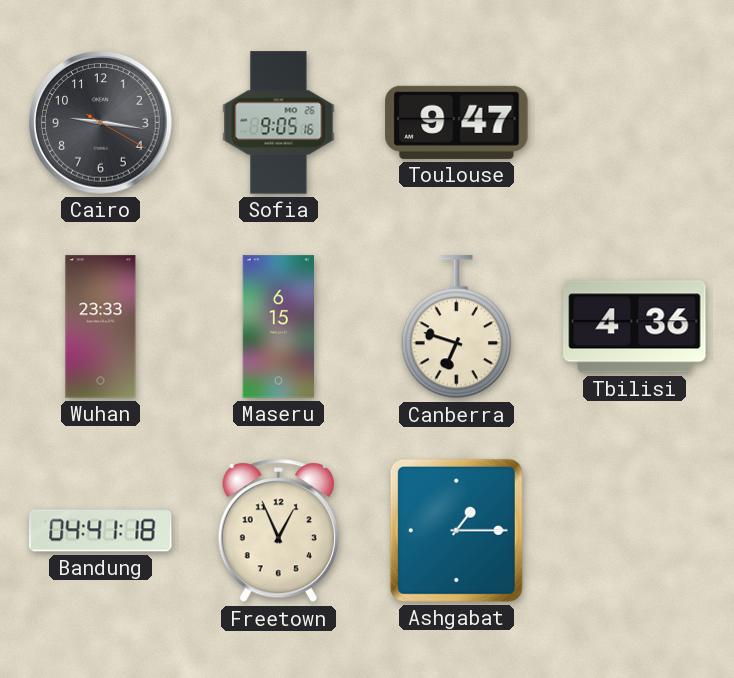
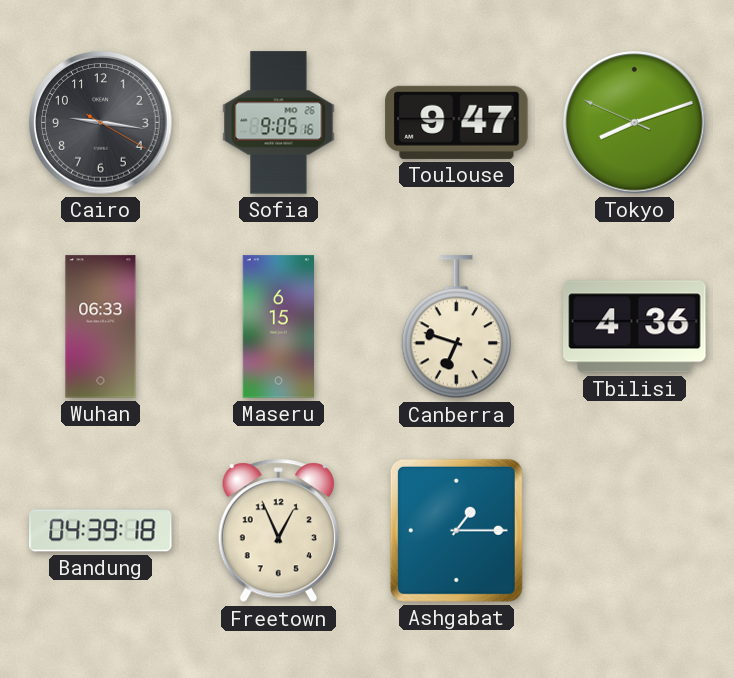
Tokyo: none -> 8:11
Wuhan: 23:33 -> 06:33
Bandung: 04:41 -> 04:39
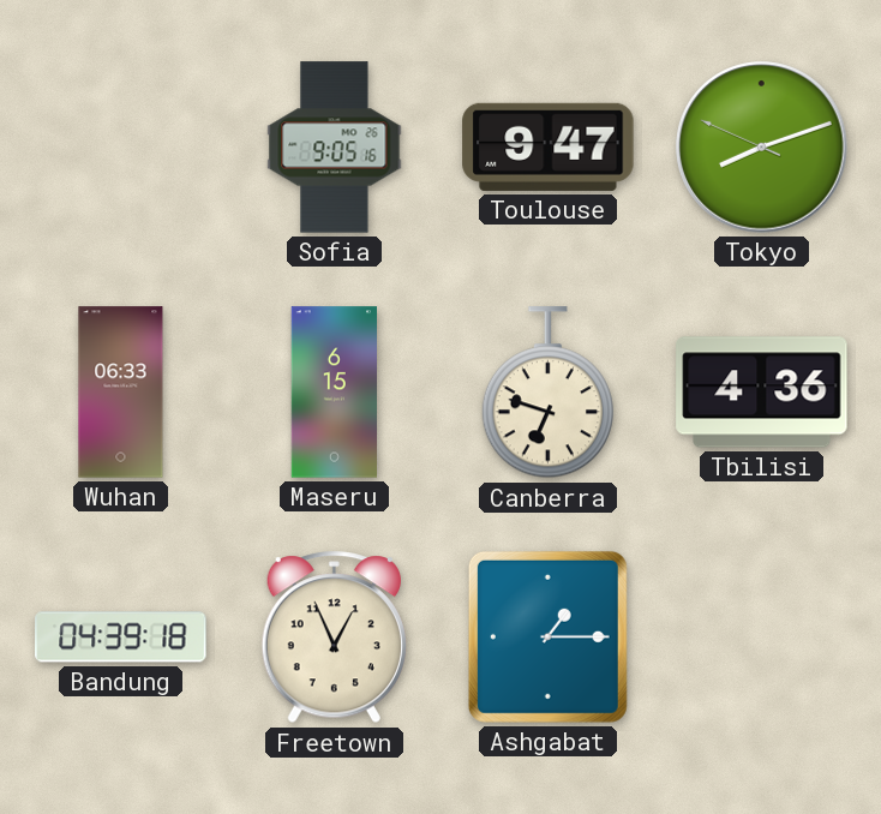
Cairo: 9:16 -> none
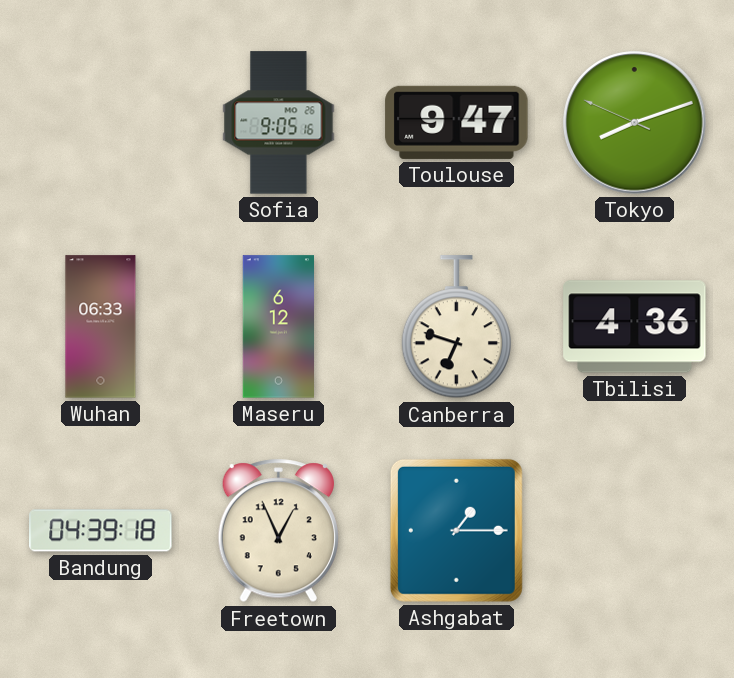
Maseru: 6:15 -> 6:12
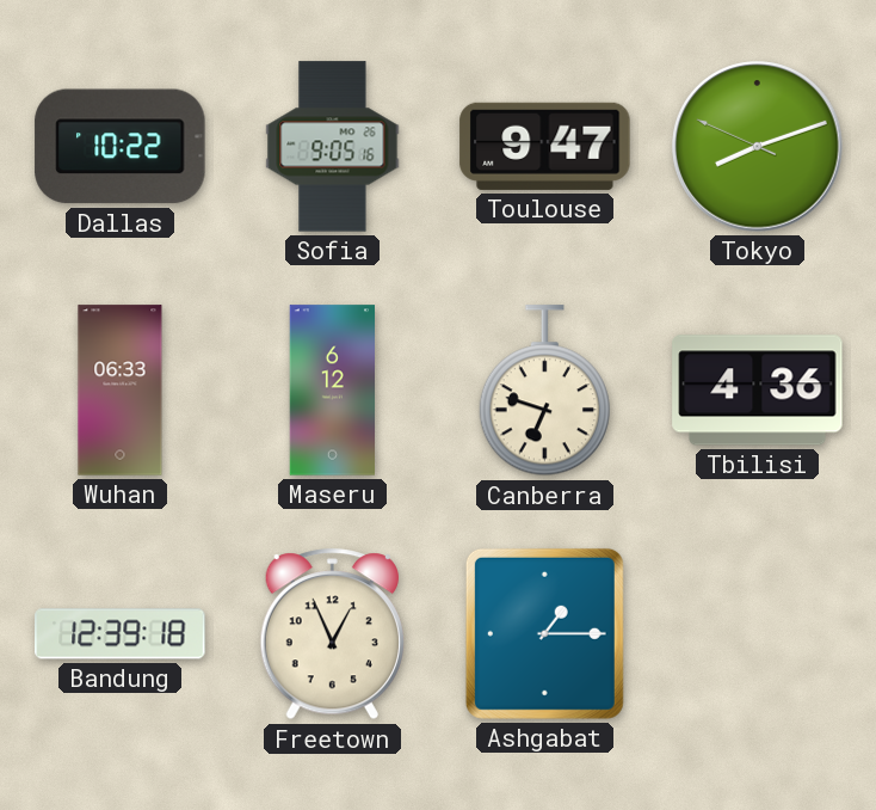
Dallas: none -> 10:22
Bandung: 04:39 -> 12:39
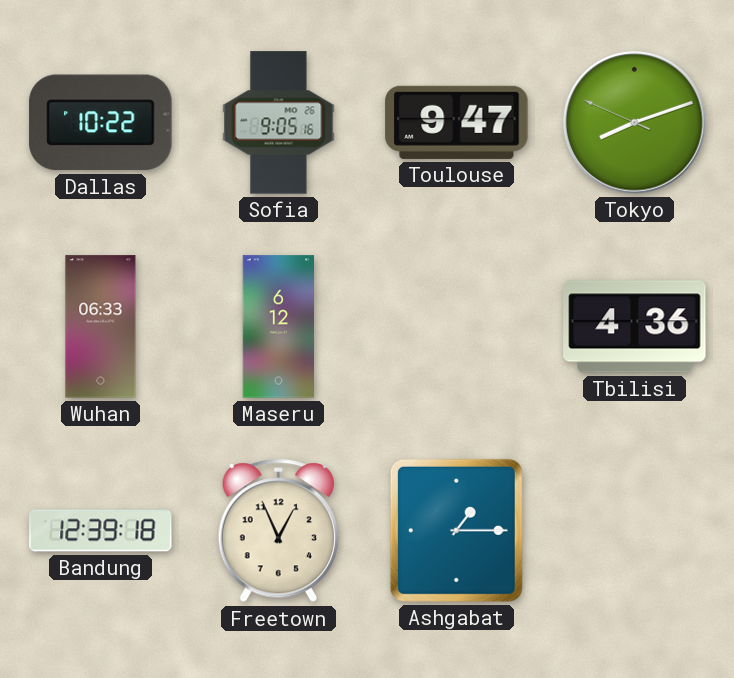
Canberra: 6:48 -> none
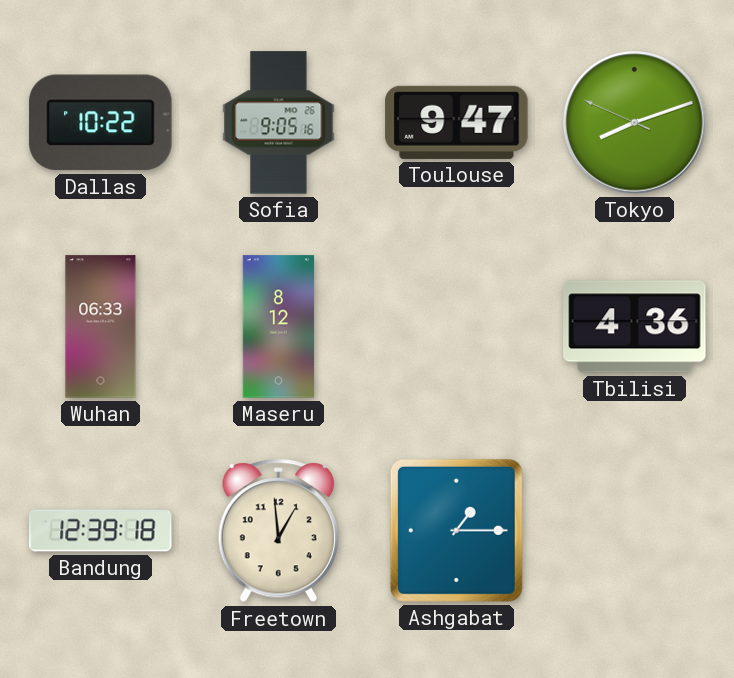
Maseru: 6:12 -> 8:12
Freetown: 12:56 -> 12:59
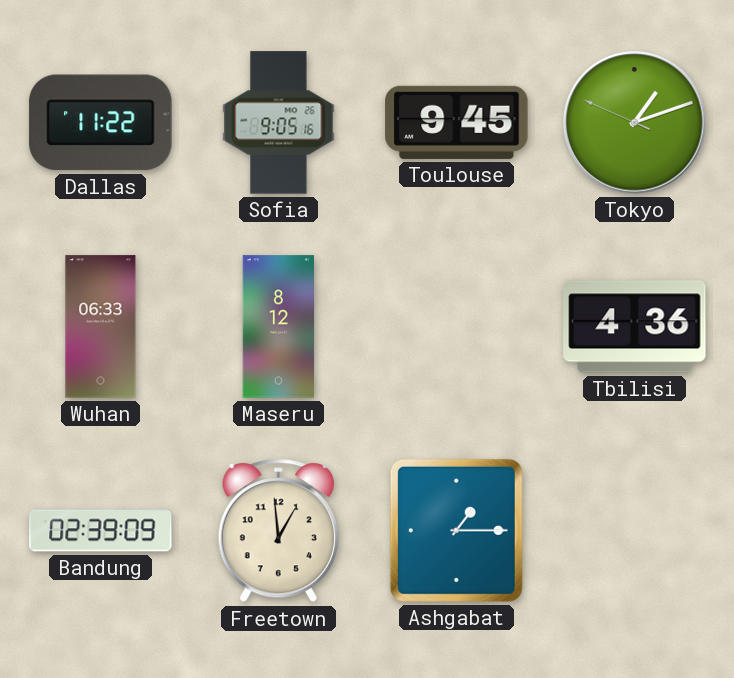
Dallas: 10:22 -> 11:22
Toulouse: 9:47 -> 9:45
Tokyo: 8:11 -> 1:11
Bandung: 12:39 -> 02:39
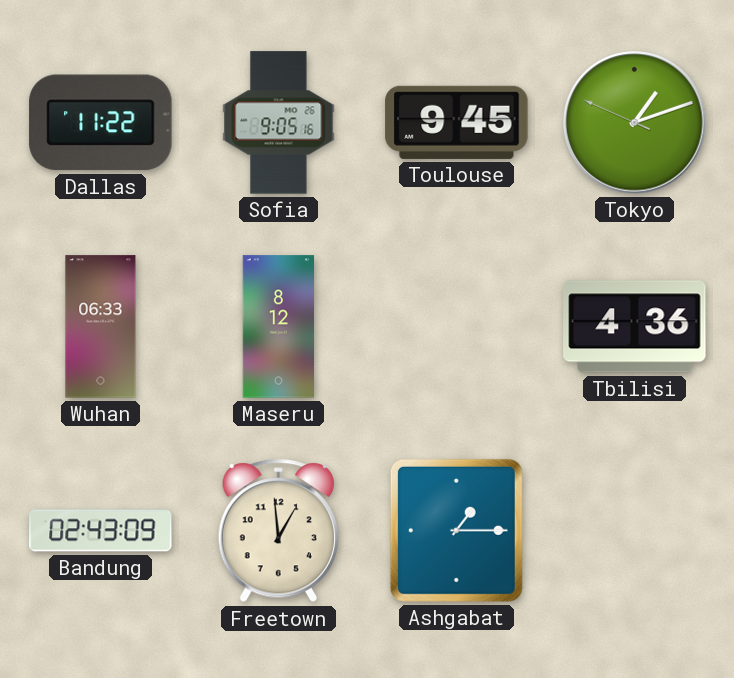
Bandung: 02:39 -> 02:43
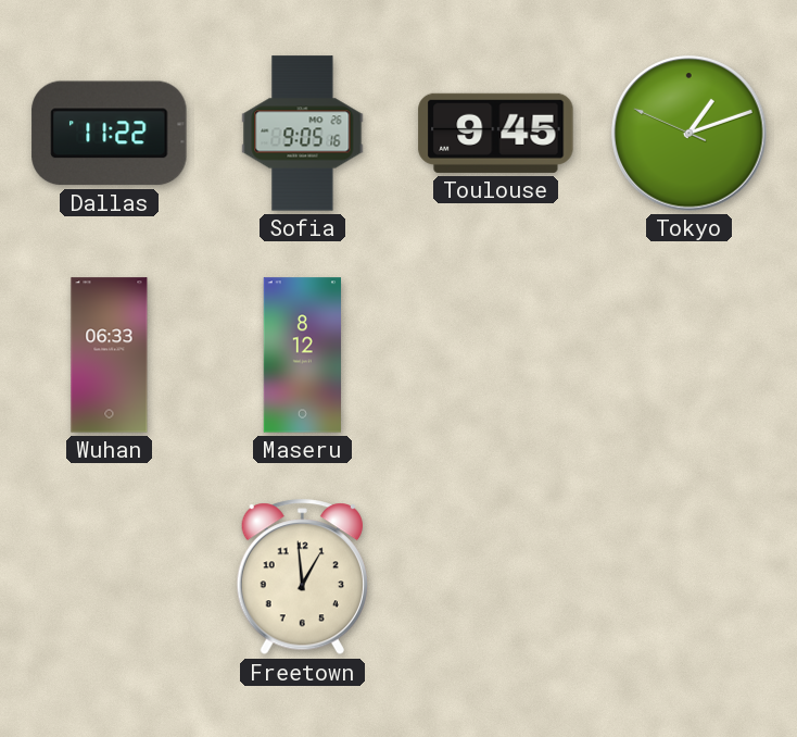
Tbilisi: 4:36 -> none
Bandung: 02:43 -> none
Ashgabat: 1:15 -> none
